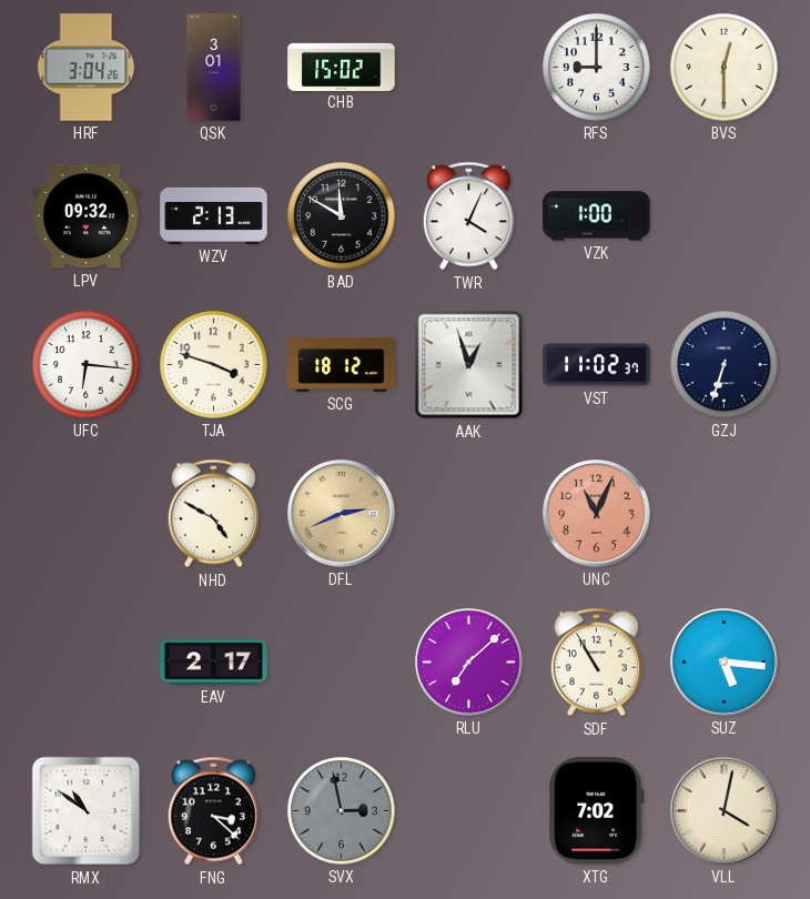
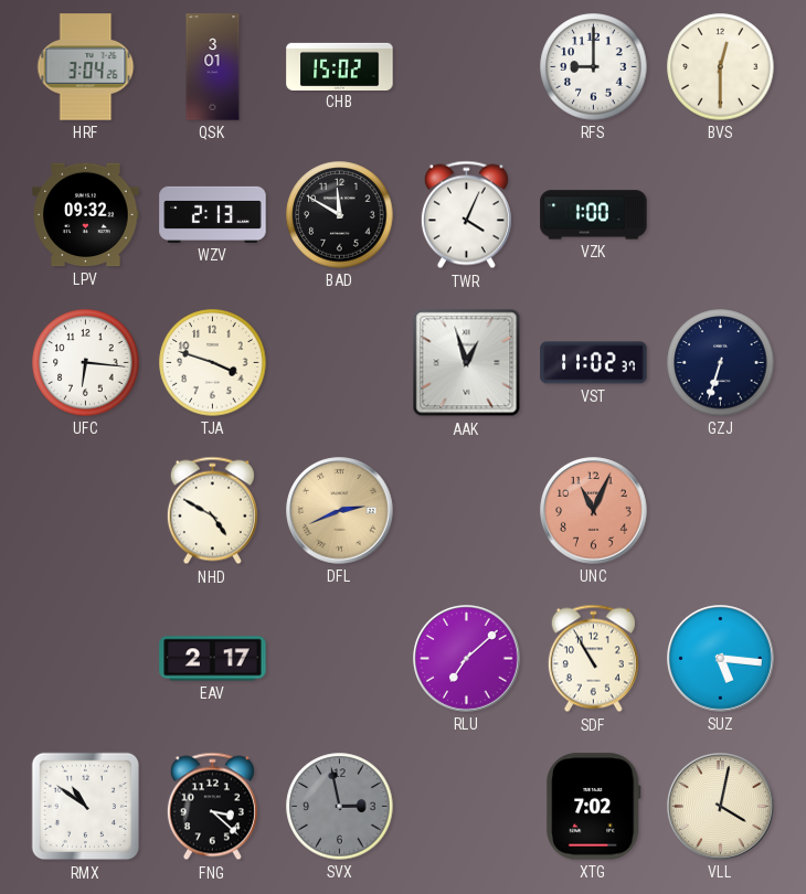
SCG: 18:12 -> none
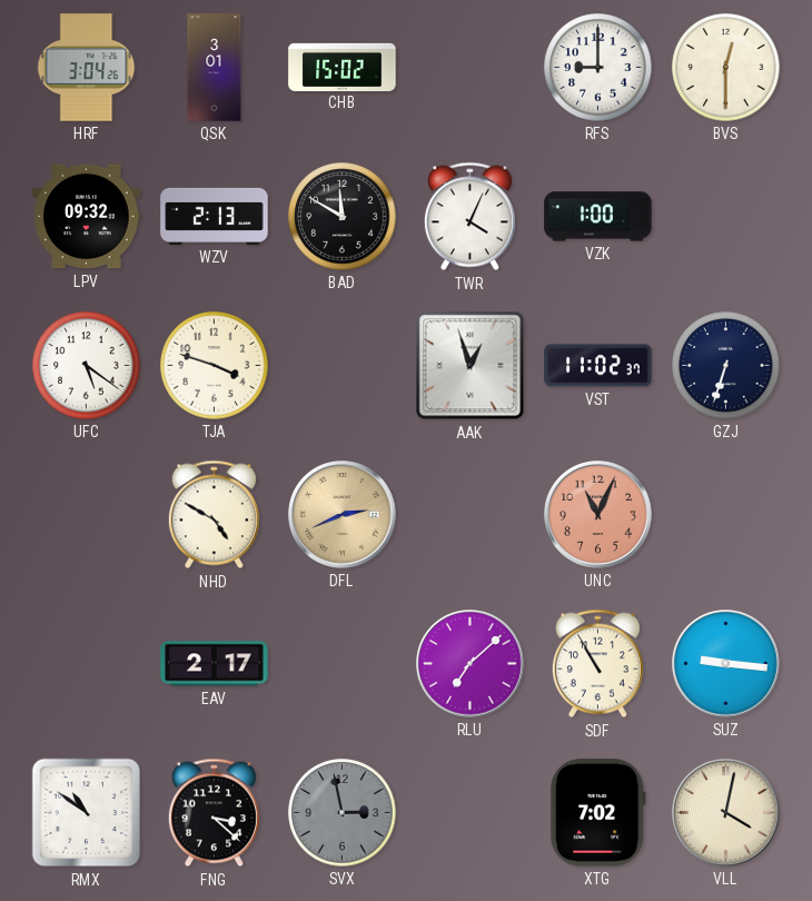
UFC: 6:16 -> 5:21
SUZ: 5:16 -> 9:16
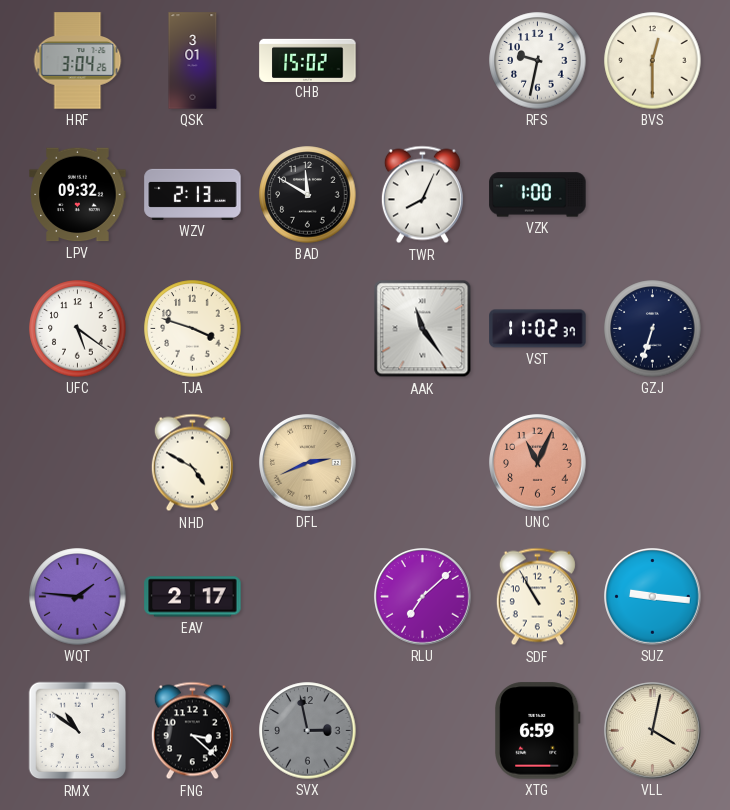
RFS: 9:00 -> 9:32
TWR: 4:04 -> 8:04
AAK: 12:57 -> 11:24
WQT: none -> 1:46
XTG: 7:02 -> 6:59
